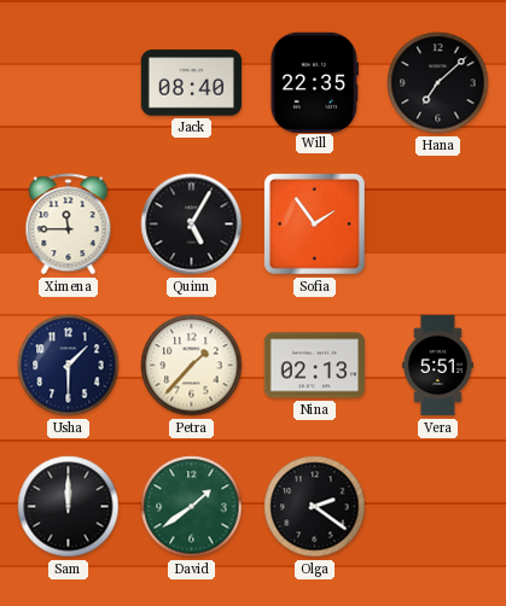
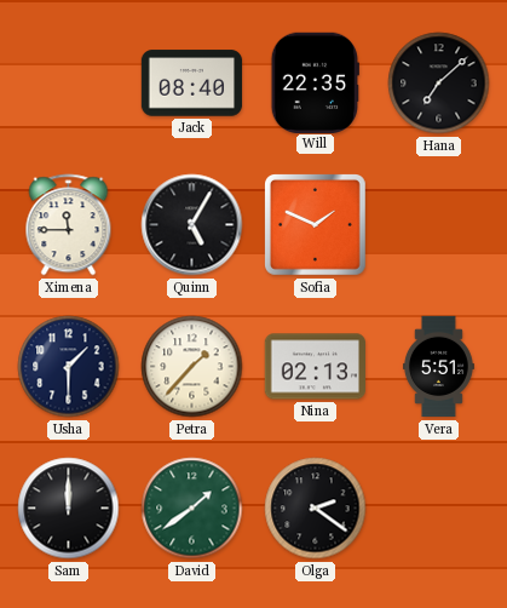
Sofia: 1:54 -> 1:49
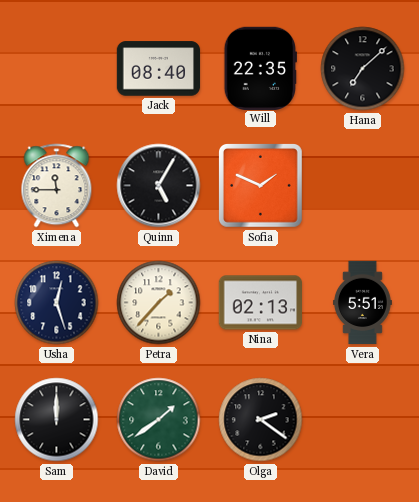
Usha: 1:30 -> 12:27
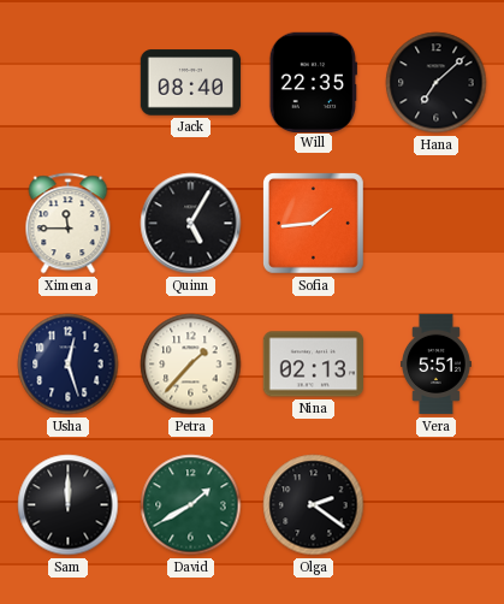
Sofia: 1:49 -> 1:44
David: 1:39 -> 1:40
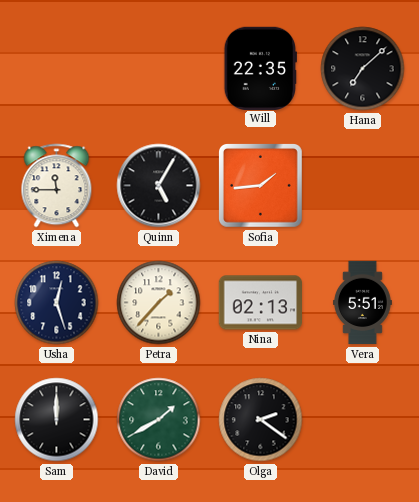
Jack: 08:40 -> none
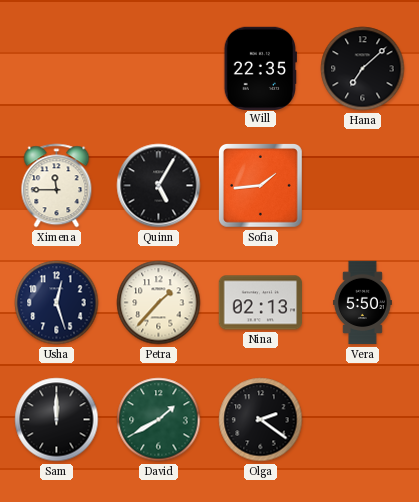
Vera: 5:51 -> 5:50
